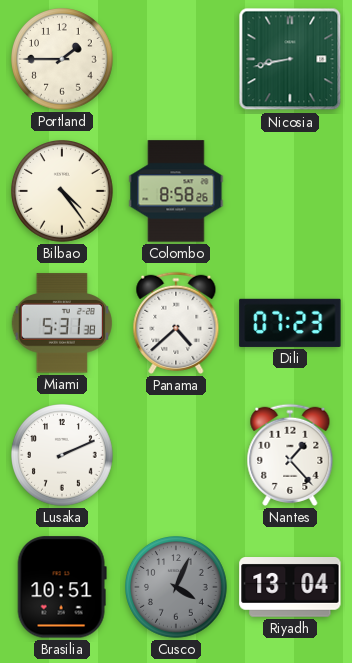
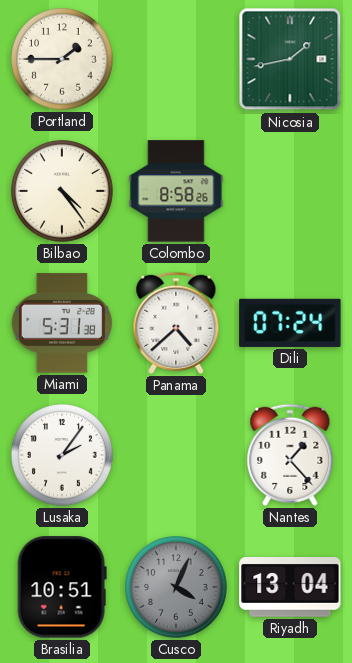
Nicosia: 8:43 -> 1:43
Dili: 07:23 -> 07:24
Lusaka: 2:11 -> 2:06
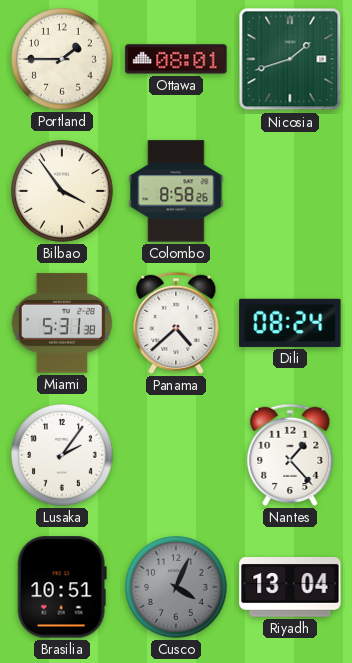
Ottawa: none -> 08:01
Nicosia: 1:43 -> 1:42
Bilbao: 4:24 -> 3:54
Dili: 07:24 -> 08:24
